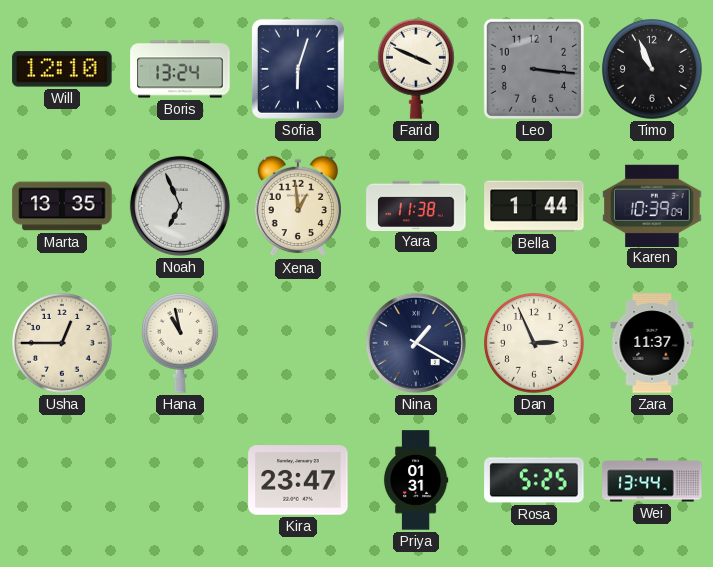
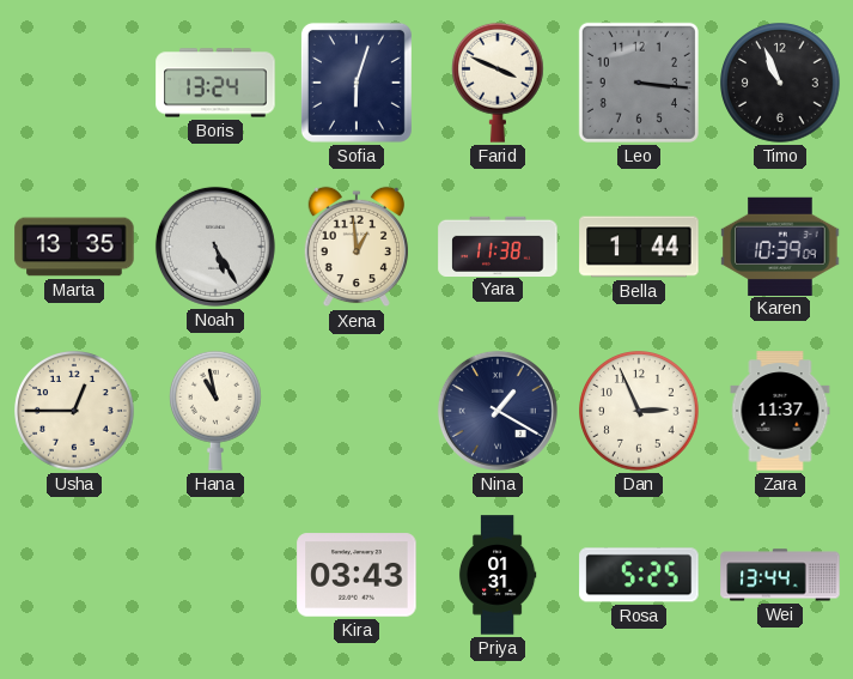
Will: 12:10 -> none
Noah: 6:56 -> 5:25
Kira: 23:47 -> 03:43
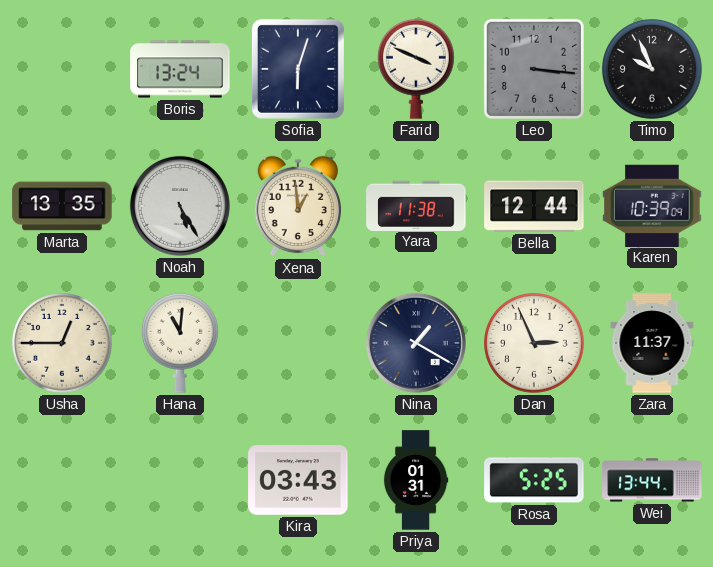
Timo: 10:56 -> 9:56
Bella: 1:44 -> 12:44
Hana: 10:58 -> 11:01
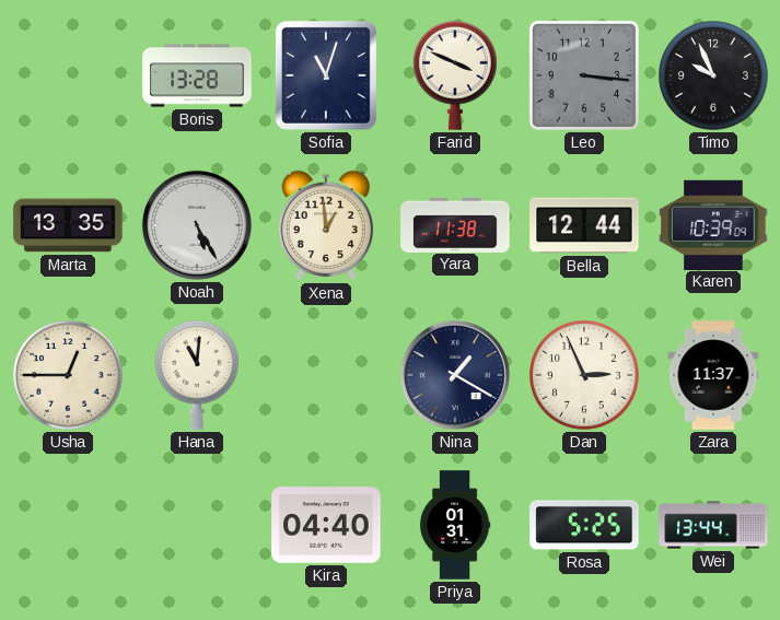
Boris: 13:24 -> 13:28
Sofia: 6:03 -> 11:03
Kira: 03:43 -> 04:40
